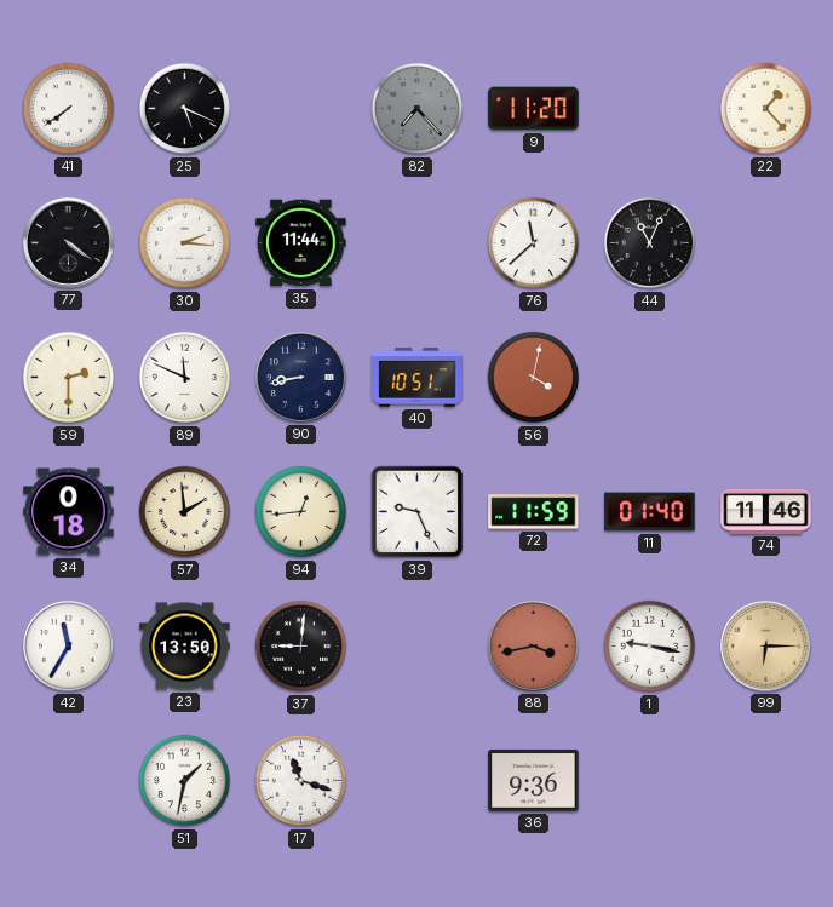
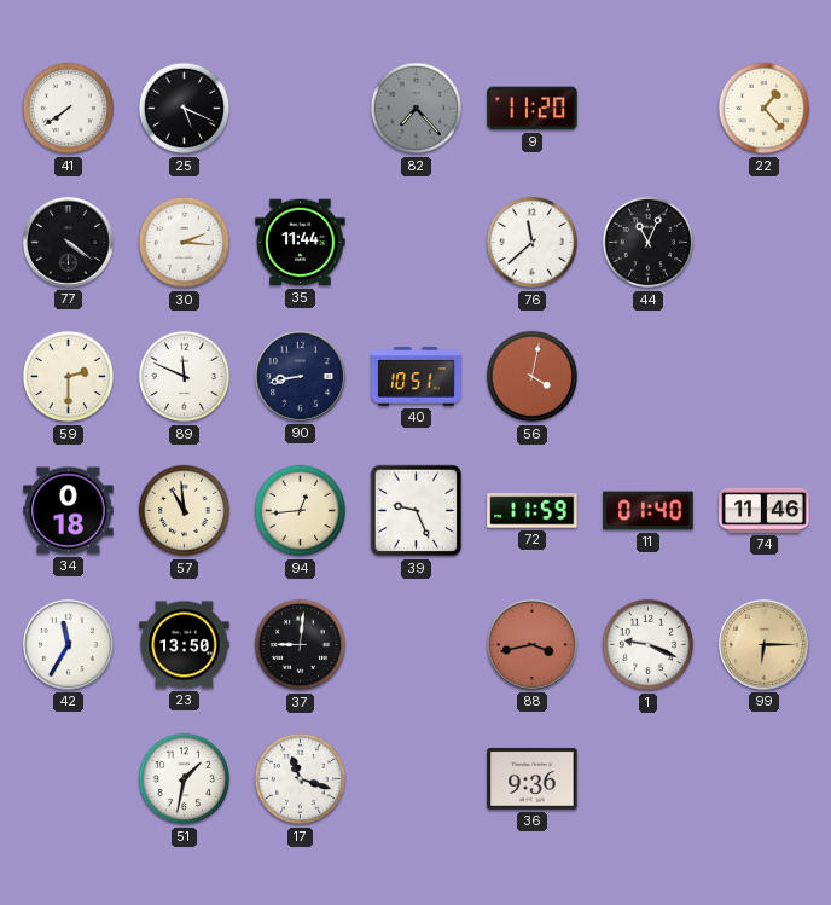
57: 1:59 -> 10:59
1: 9:17 -> 9:19
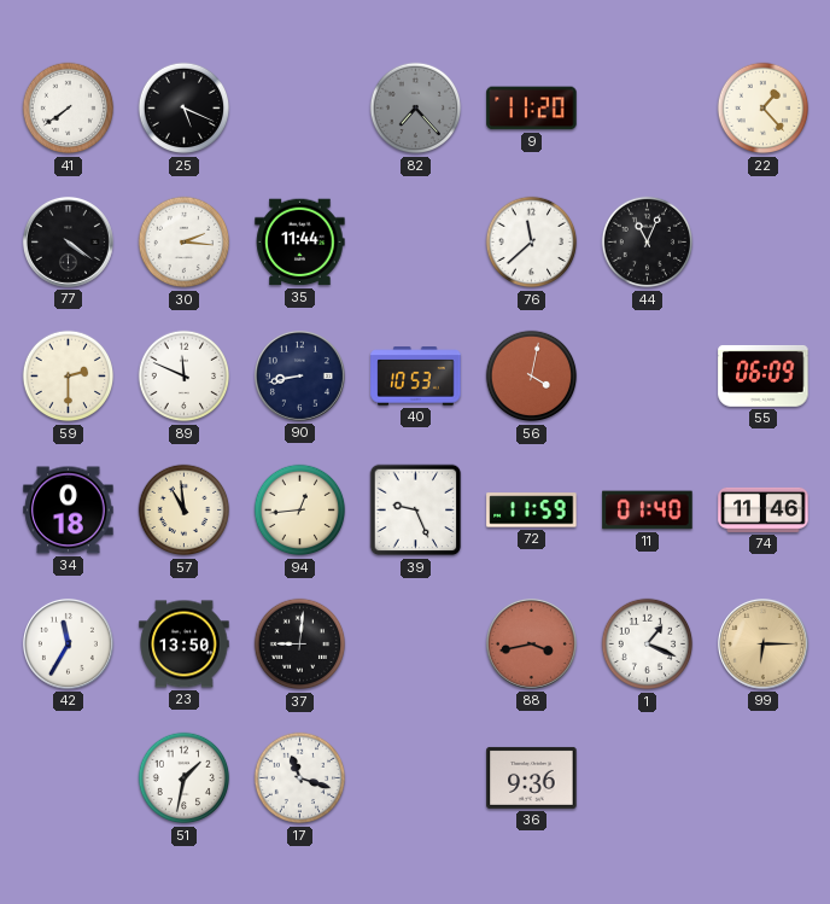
40: 10:51 -> 10:53
55: none -> 06:09
1: 9:19 -> 1:19
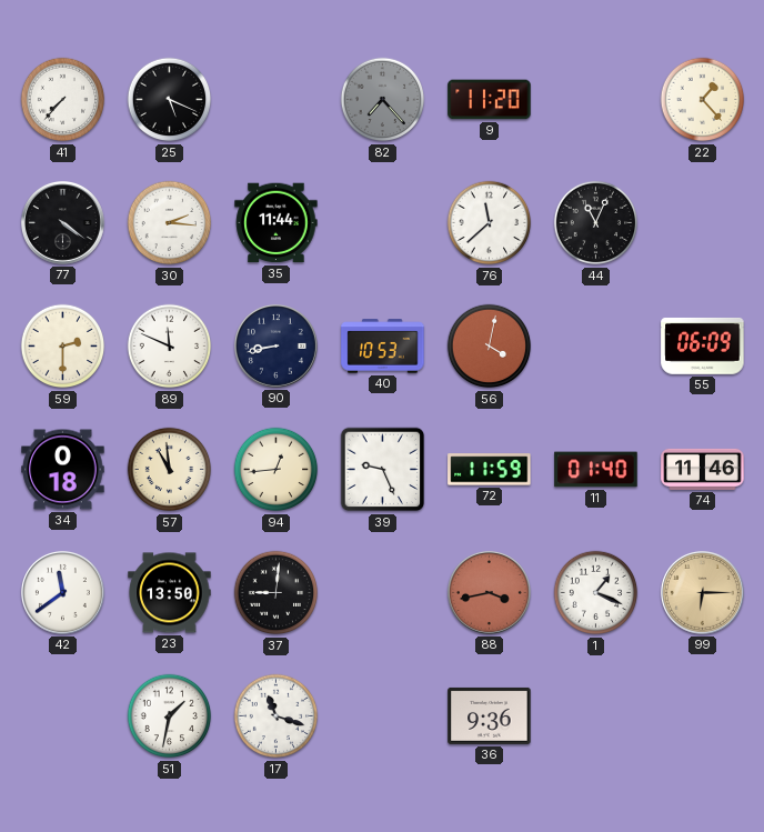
41: 7:39 -> 7:37
42: 11:35 -> 11:39
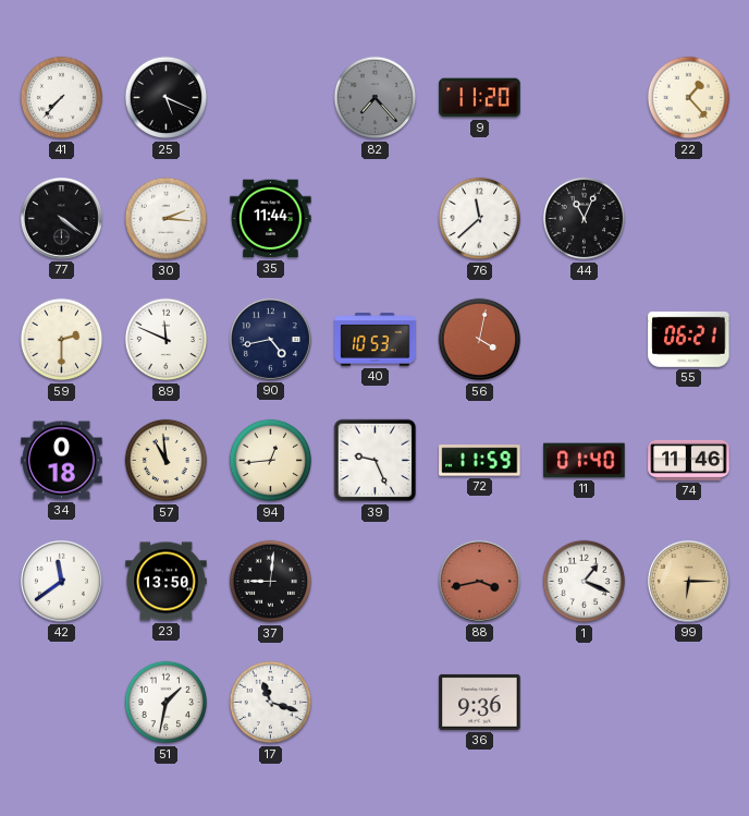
90: 8:43 -> 4:43
55: 06:09 -> 06:21
